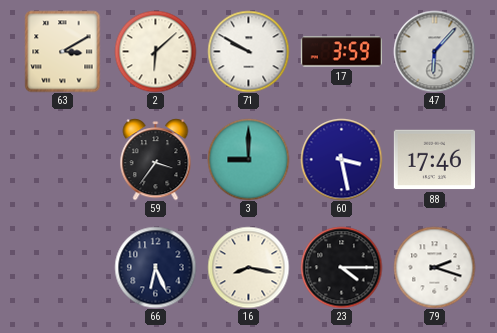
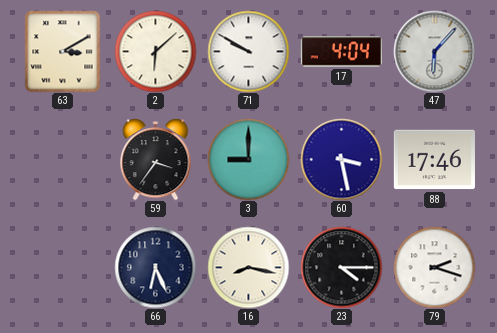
17: 3:59 -> 4:04
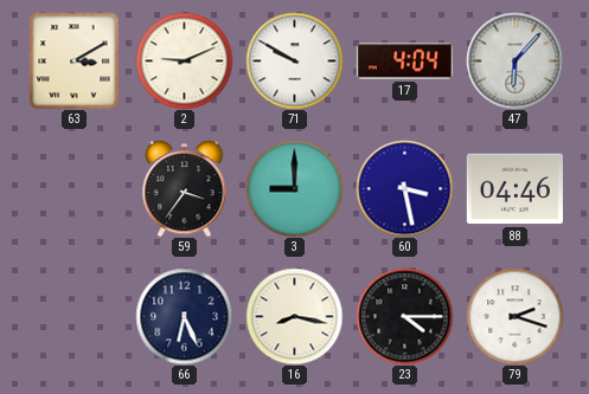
2: 6:08 -> 9:11
88: 17:46 -> 04:46
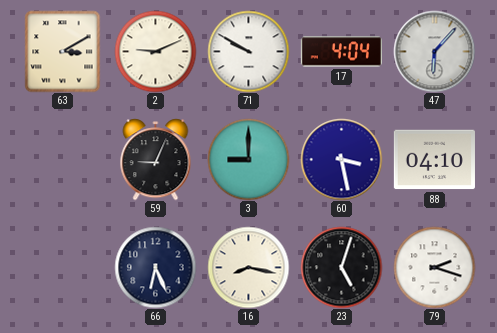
59: 3:36 -> 9:04
88: 04:46 -> 04:10
23: 4:15 -> 5:03
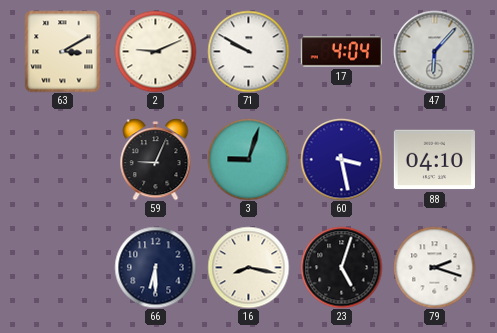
3: 9:00 -> 9:03
66: 6:26 -> 6:30
